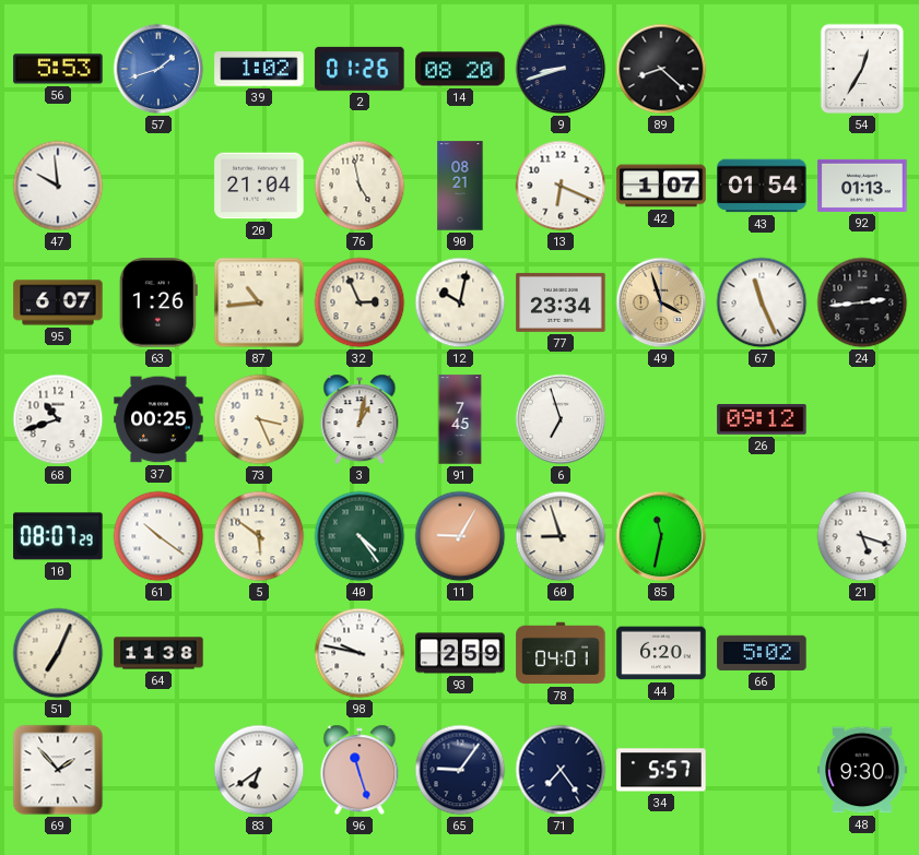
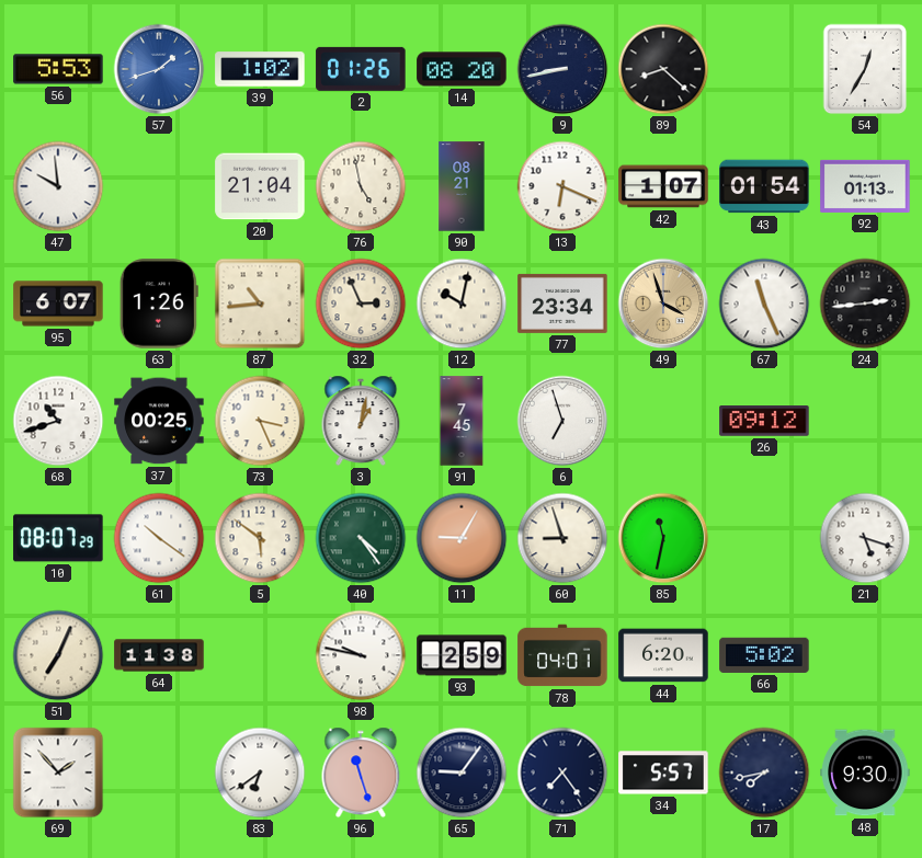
9: 8:42 -> 8:43
17: none -> 7:43
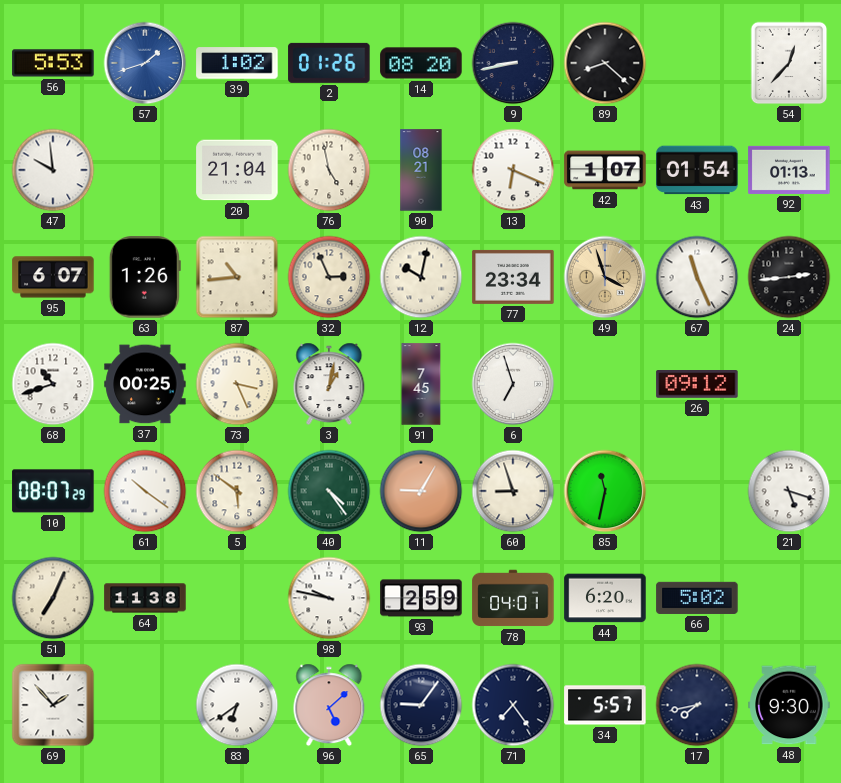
54: 12:35 -> 12:37
96: 11:27 -> 5:08
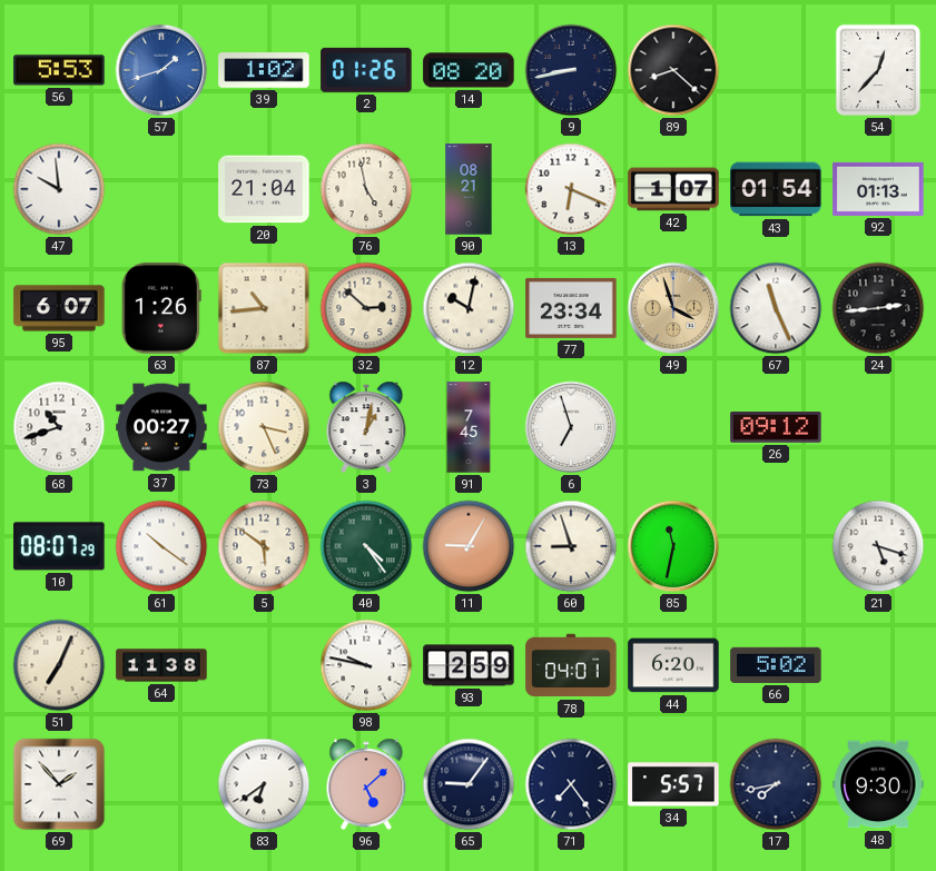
32: 2:56 -> 2:52
37: 00:25 -> 00:27
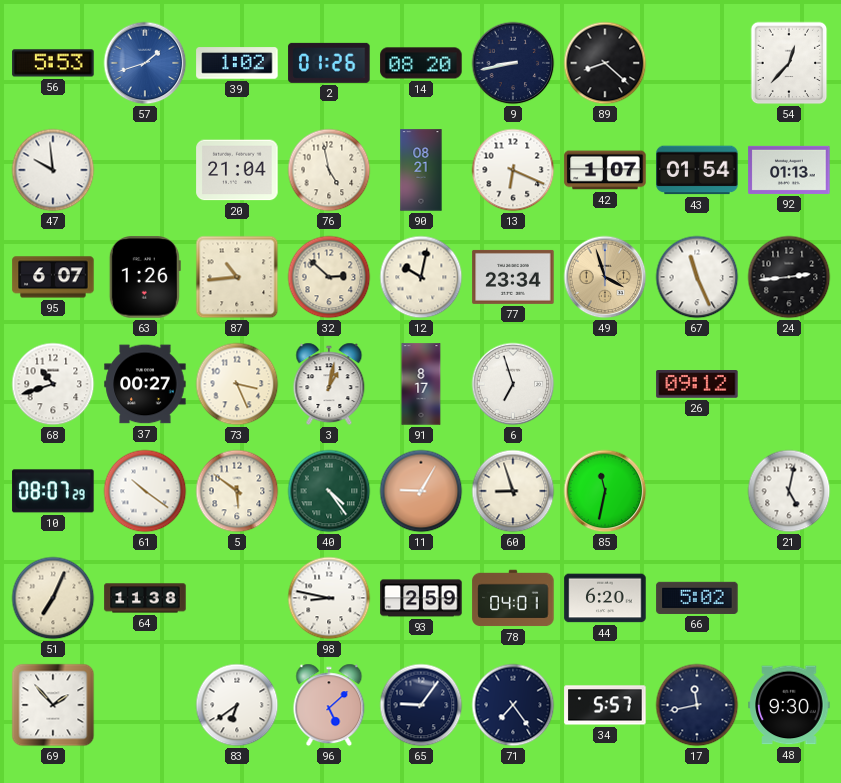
91: 7:45 -> 8:17
21: 5:18 -> 5:02
98: 9:47 -> 8:47
17: 7:43 -> 11:43
